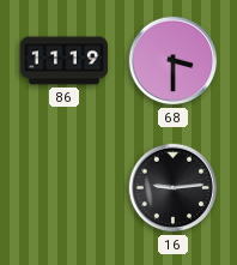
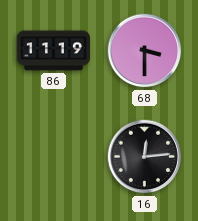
16: 9:14 -> 12:14
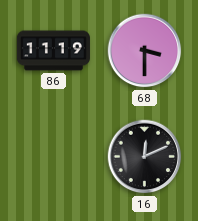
16: 12:14 -> 12:11
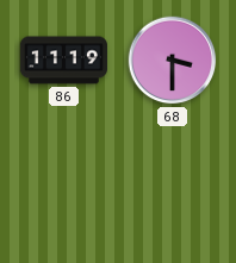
16: 12:11 -> none
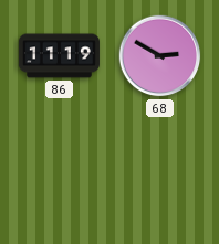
68: 3:30 -> 2:50
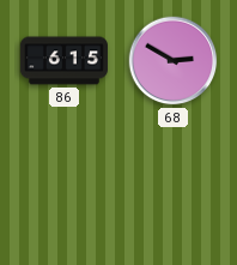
86: 11:19 -> 6:15
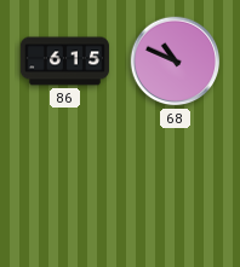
68: 2:50 -> 10:49
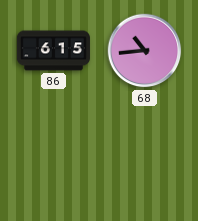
68: 10:49 -> 10:44
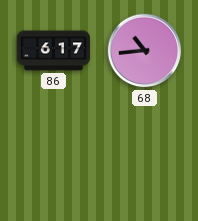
86: 6:15 -> 6:17
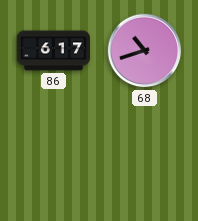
68: 10:44 -> 10:42
